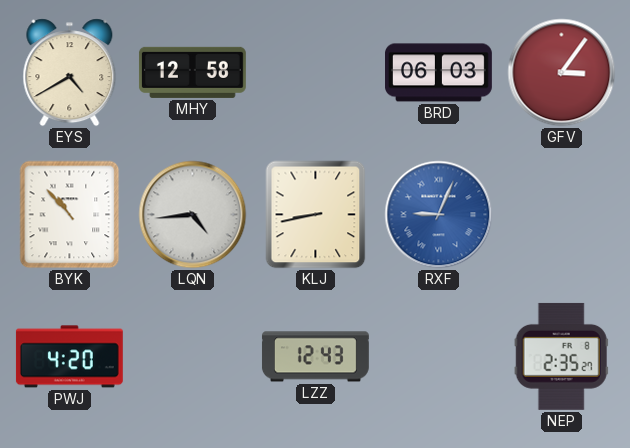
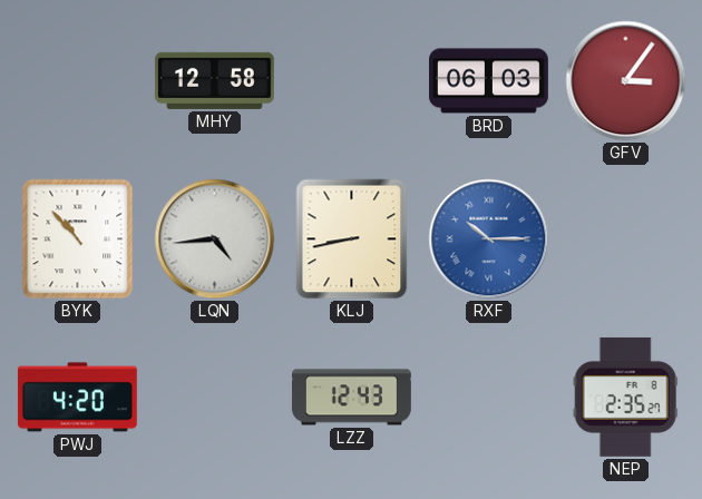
EYS: 4:40 -> none
RXF: 9:04 -> 10:15
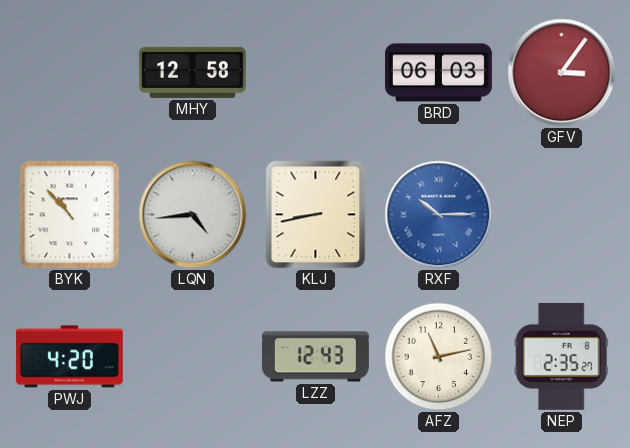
AFZ: none -> 11:13
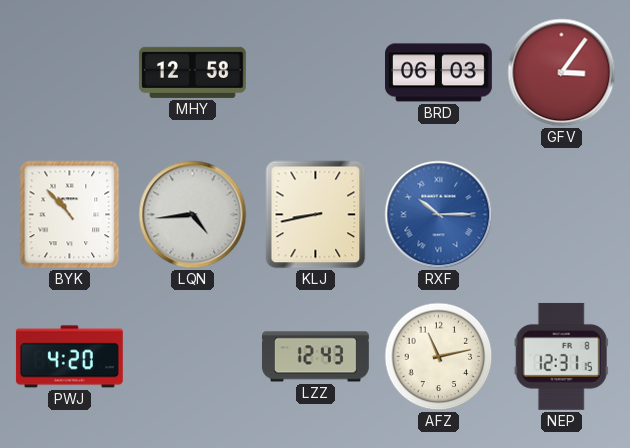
NEP: 2:35 -> 12:31
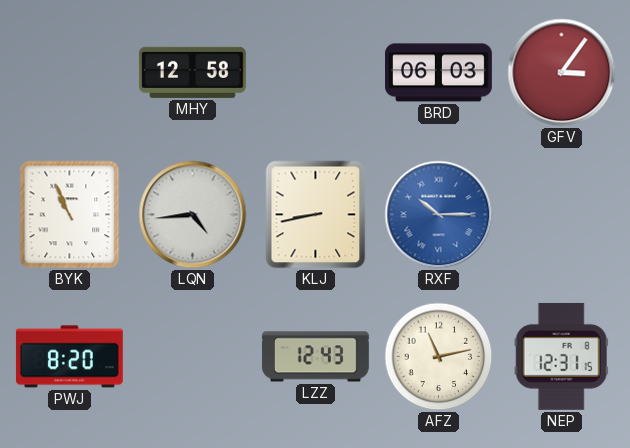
BYK: 10:53 -> 10:56
PWJ: 4:20 -> 8:20
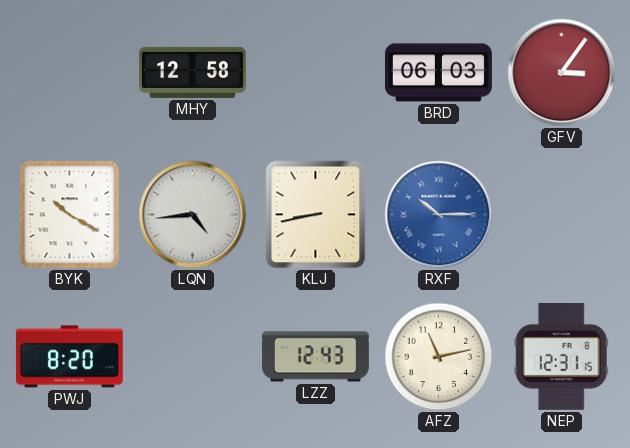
BYK: 10:56 -> 10:20
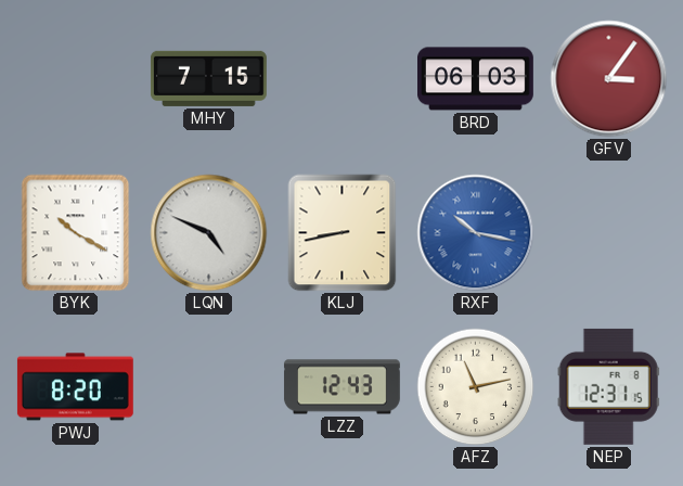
MHY: 12:58 -> 7:15
LQN: 4:44 -> 4:49
RXF: 10:15 -> 10:17
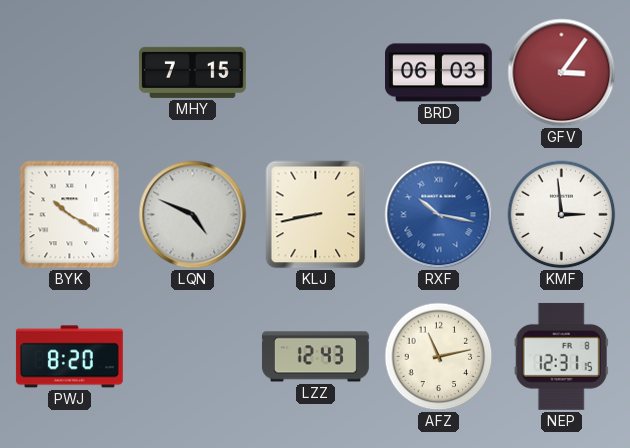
KMF: none -> 2:59
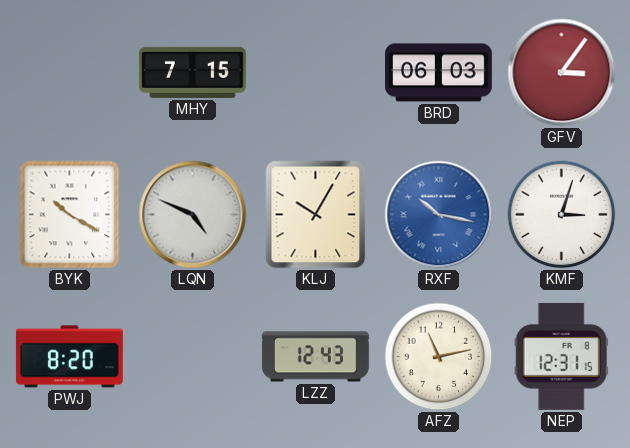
KLJ: 8:43 -> 10:05
KMF: 2:59 -> 3:03
